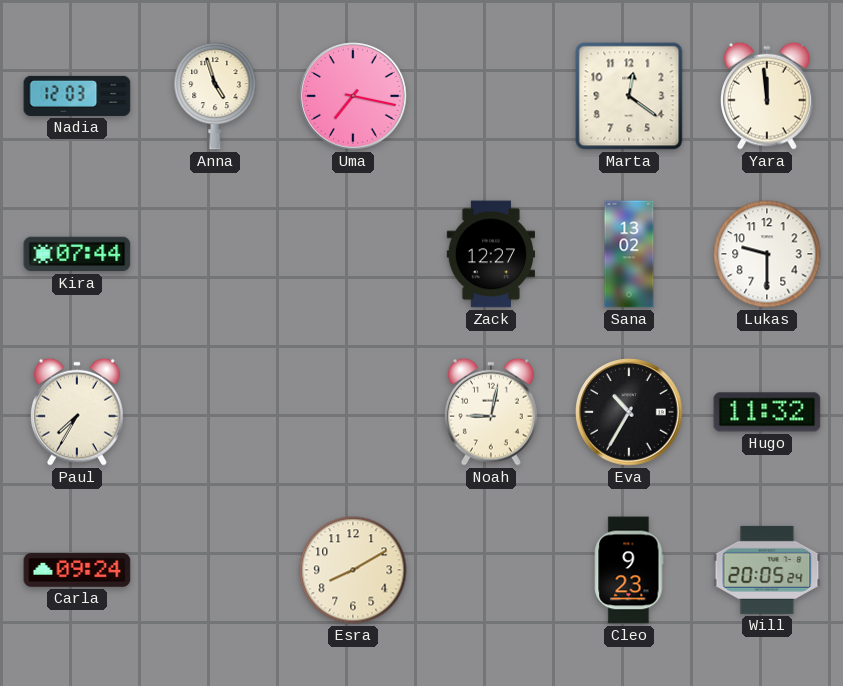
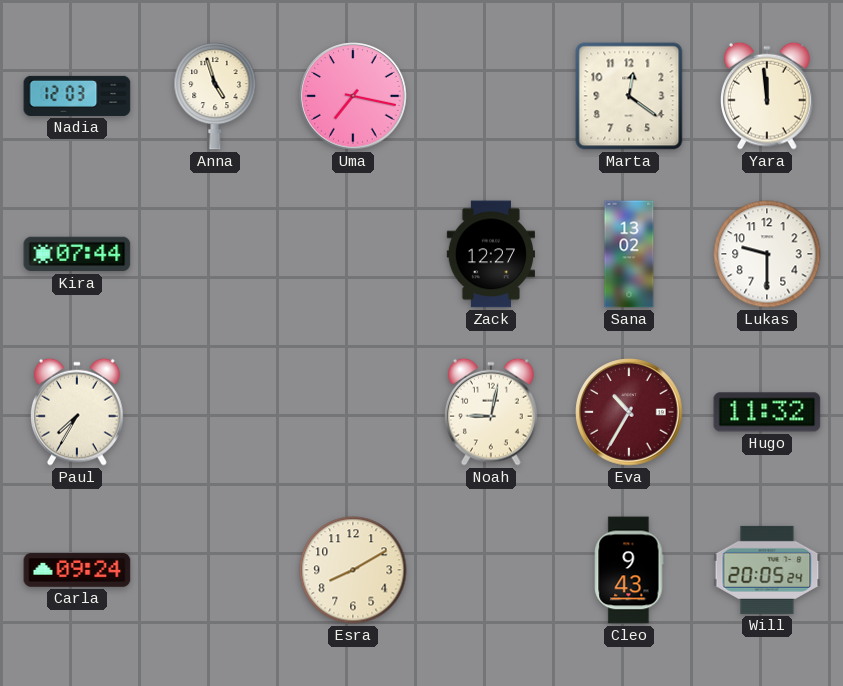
Eva dial: black -> burgundy
Cleo: 9:23 -> 9:43
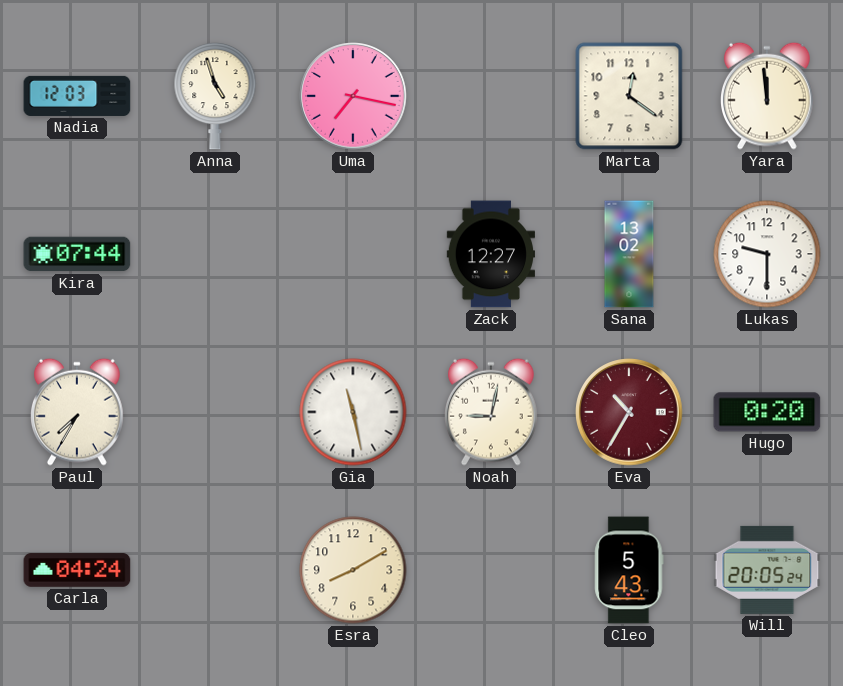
Gia: none -> 11:28
Hugo: 11:32 -> 0:20
Carla: 09:24 -> 04:24
Cleo: 9:43 -> 5:43
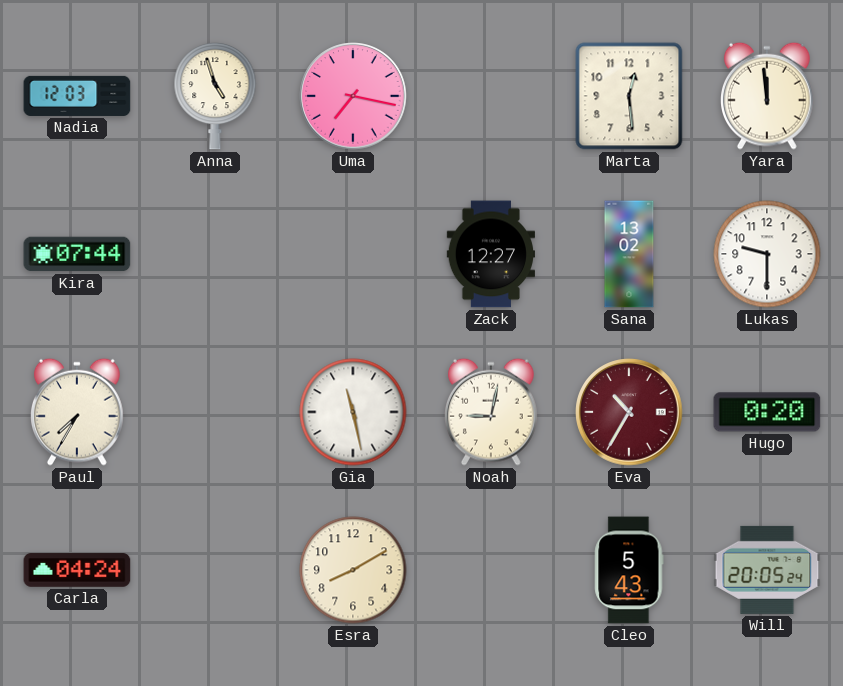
Marta: 12:21 -> 12:29
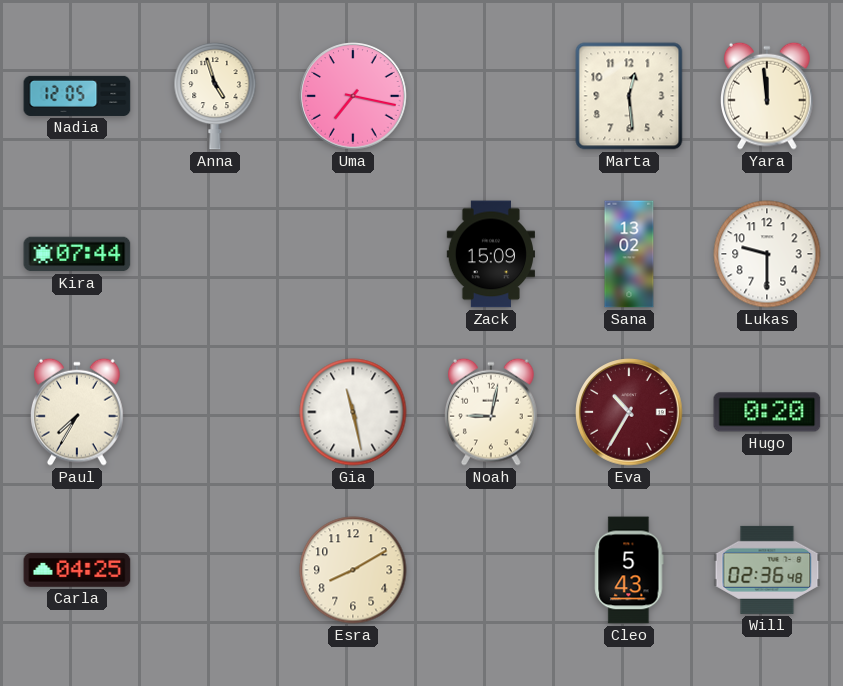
Nadia: 12:03 -> 12:05
Zack: 12:27 -> 15:09
Carla: 04:24 -> 04:25
Will: 20:05 -> 02:36
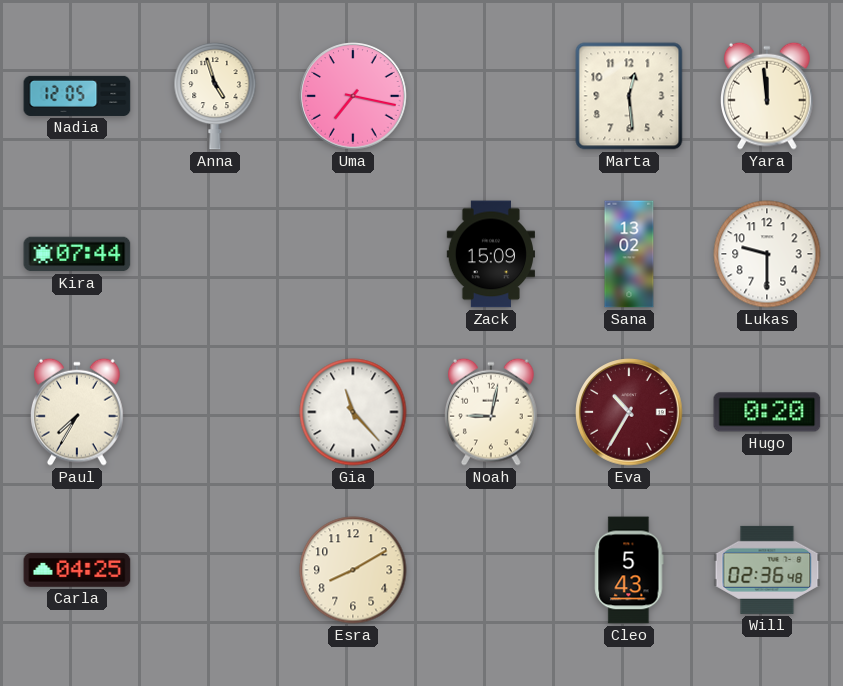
Gia: 11:28 -> 11:23
